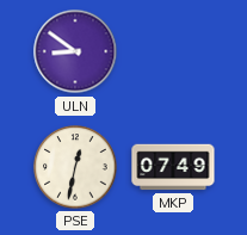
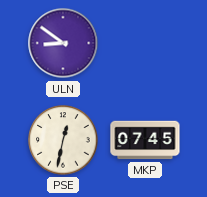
MKP: 07:49 -> 07:45
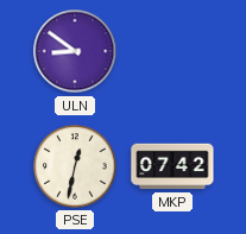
MKP: 07:45 -> 07:42
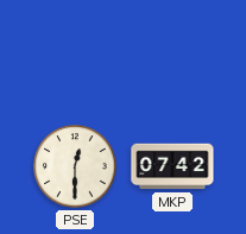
ULN: 8:51 -> none
PSE: 12:32 -> 12:30
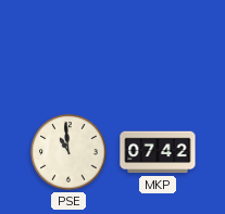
PSE: 12:30 -> 10:59
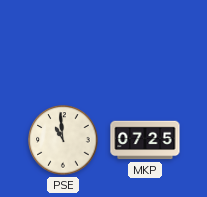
MKP: 07:42 -> 07:25
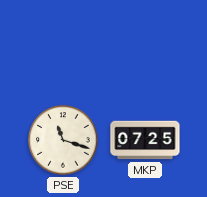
PSE: 10:59 -> 11:18
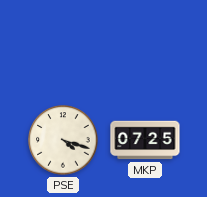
PSE: 11:18 -> 4:18
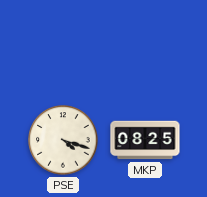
MKP: 07:25 -> 08:25
